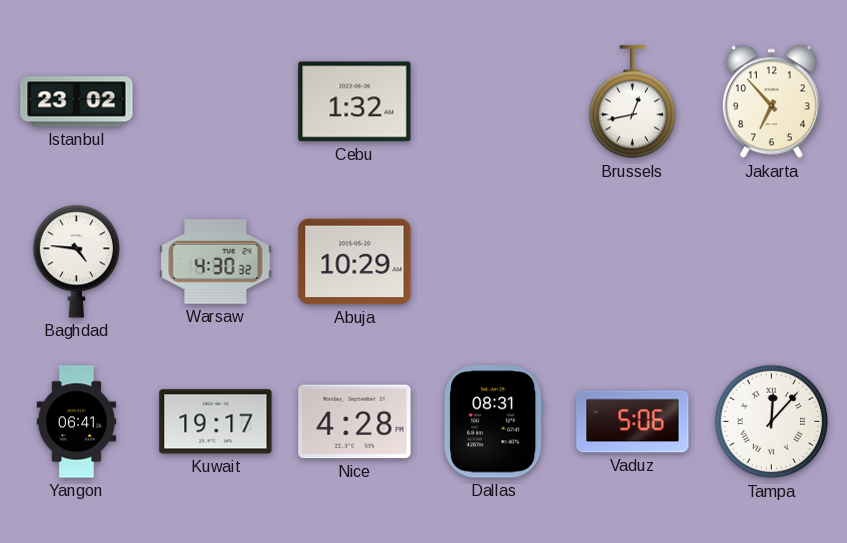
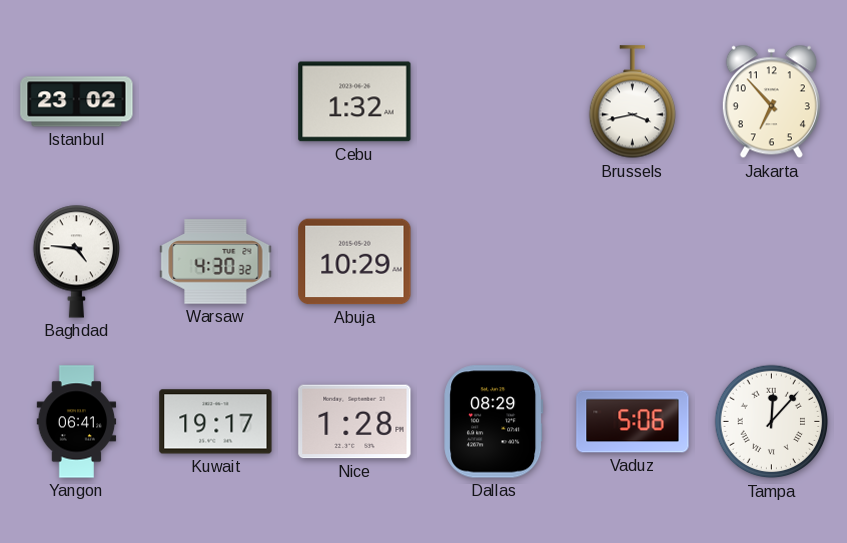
Brussels: 12:43 -> 3:43
Nice: 4:28 -> 1:28
Dallas: 08:31 -> 08:29
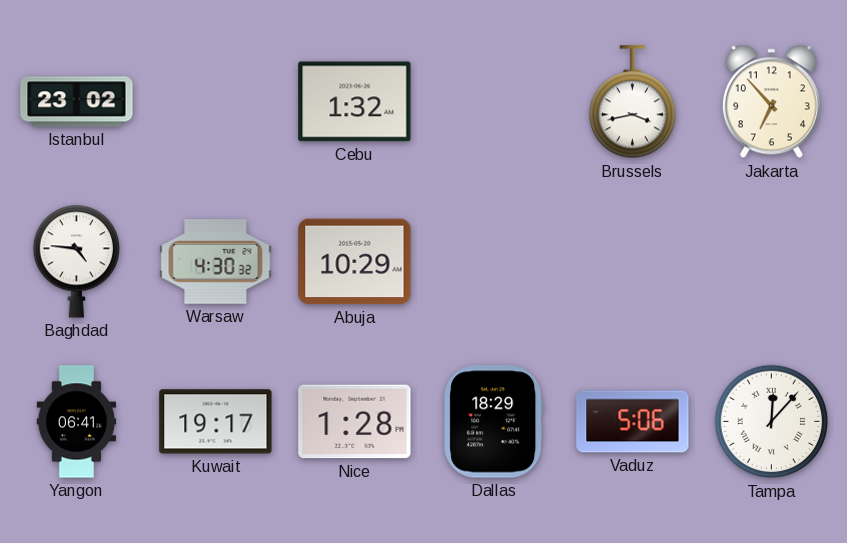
Dallas: 08:29 -> 18:29
